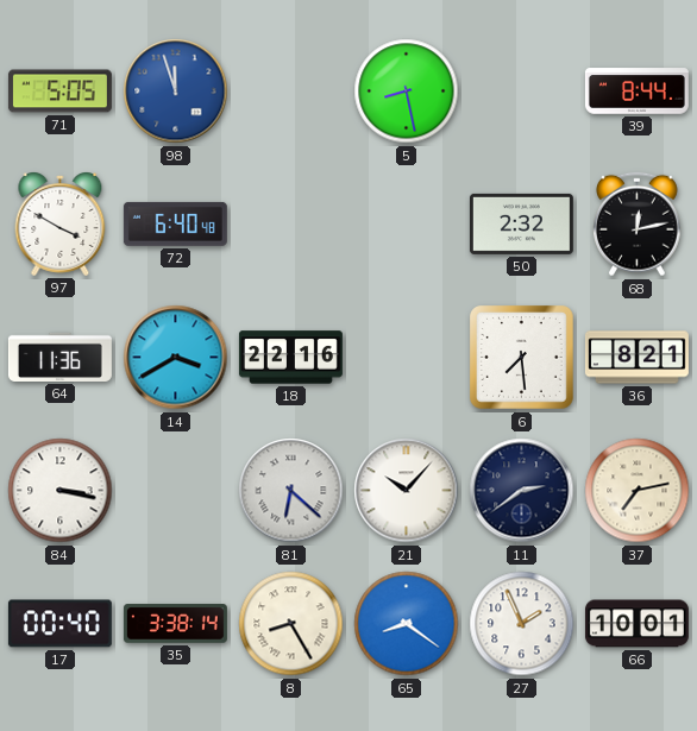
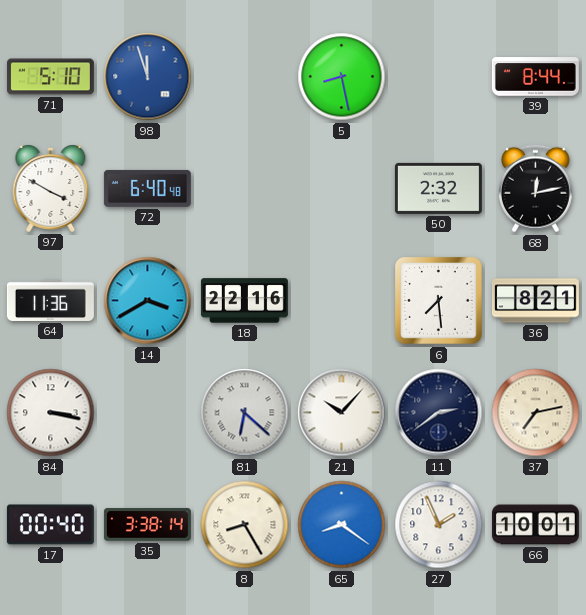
71: 5:05 -> 5:10
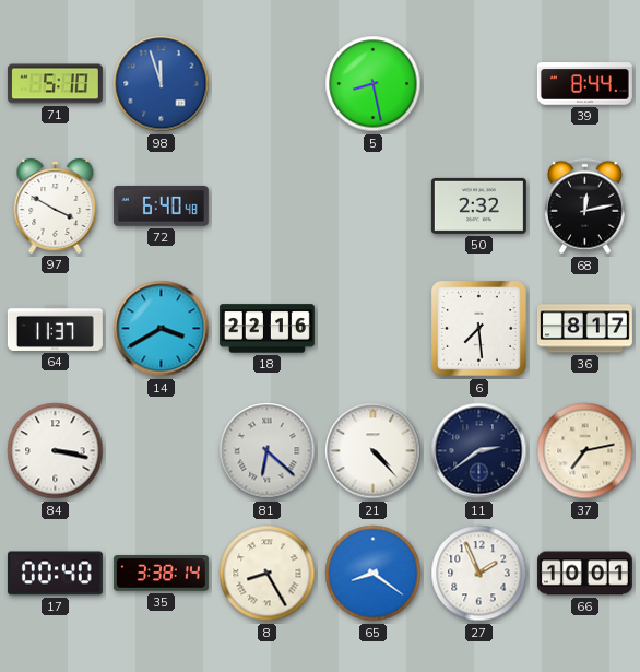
64: 11:36 -> 11:37
36: 8:21 -> 8:17
21: 10:07 -> 4:23
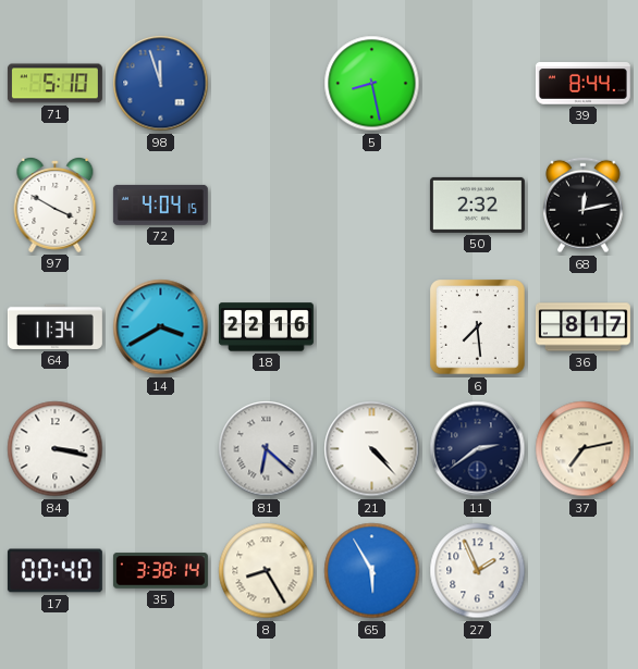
72: 6:40 -> 4:04
64: 11:37 -> 11:34
65: 8:21 -> 5:55
66: 10:01 -> none
